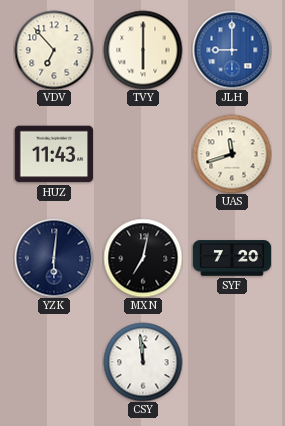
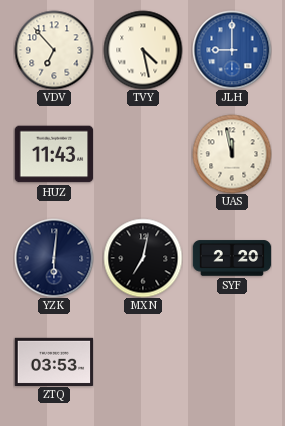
TVY: 6:00 -> 4:28
UAS: 11:42 -> 11:58
SYF: 7:20 -> 2:20
ZTQ: none -> 03:53
CSY: 11:59 -> none
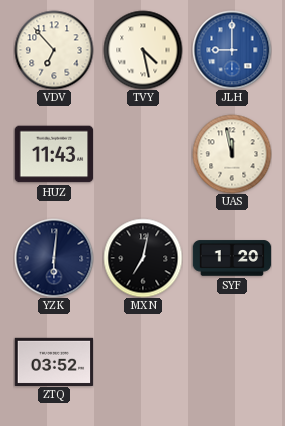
SYF: 2:20 -> 1:20
ZTQ: 03:53 -> 03:52
